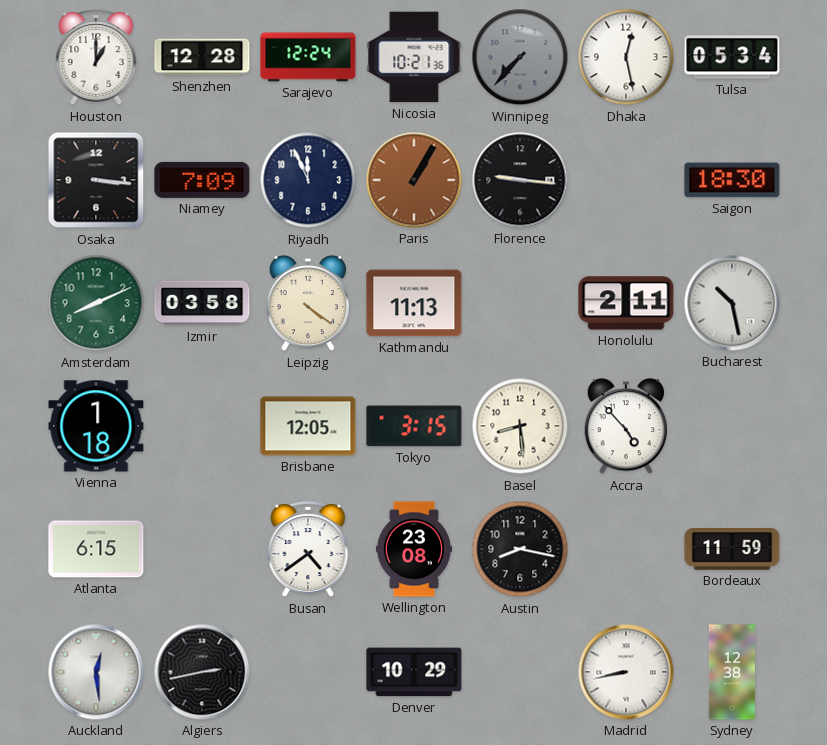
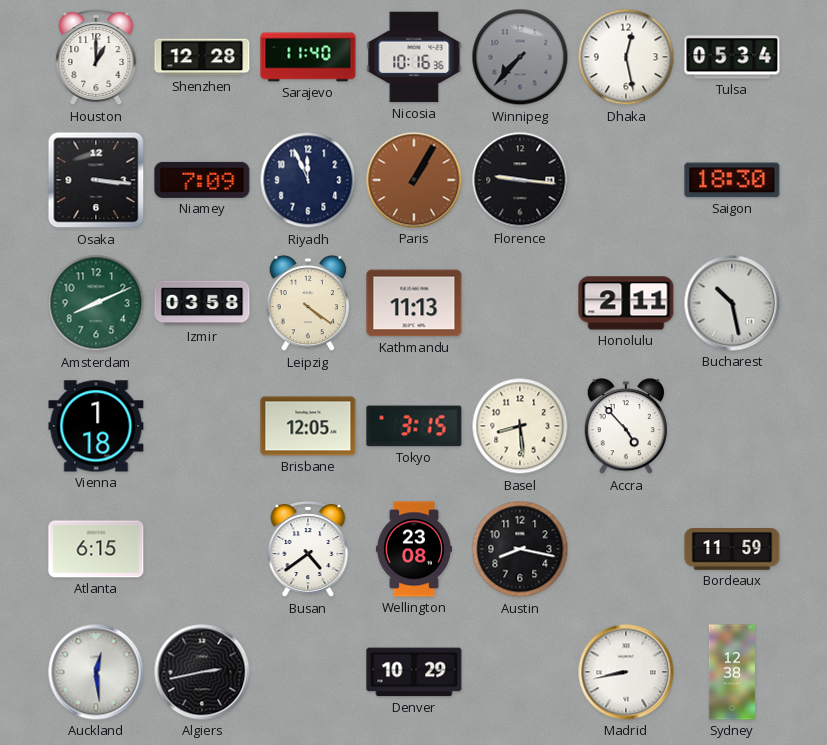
Sarajevo: 12:24 -> 11:40
Nicosia: 10:21 -> 10:16
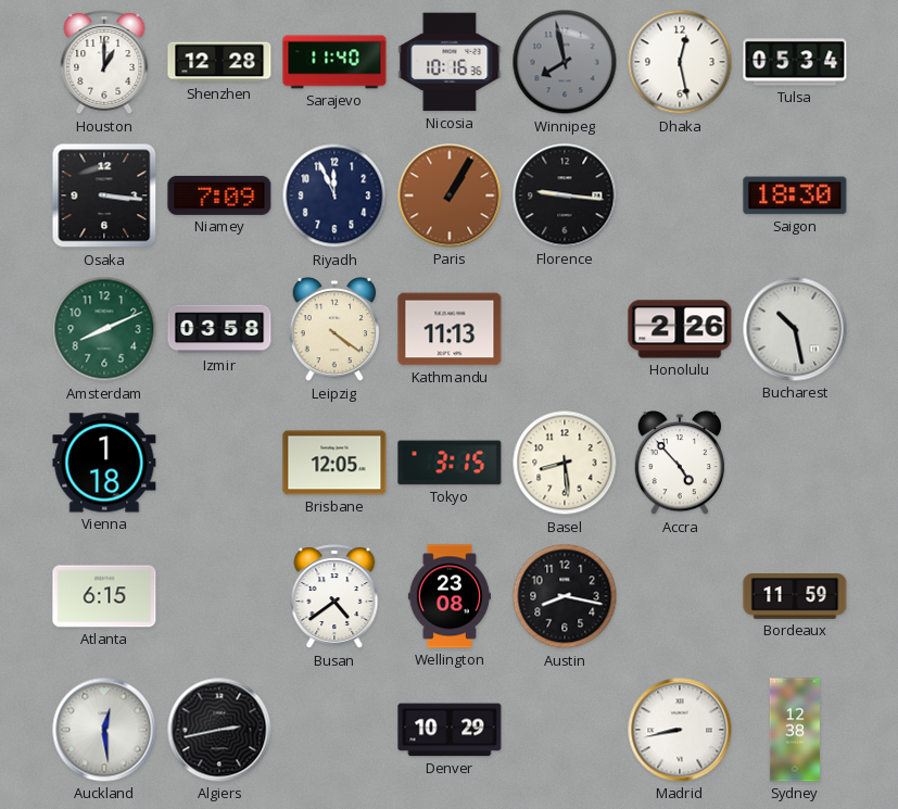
Winnipeg: 7:37 -> 7:58
Honolulu: 2:11 -> 2:26
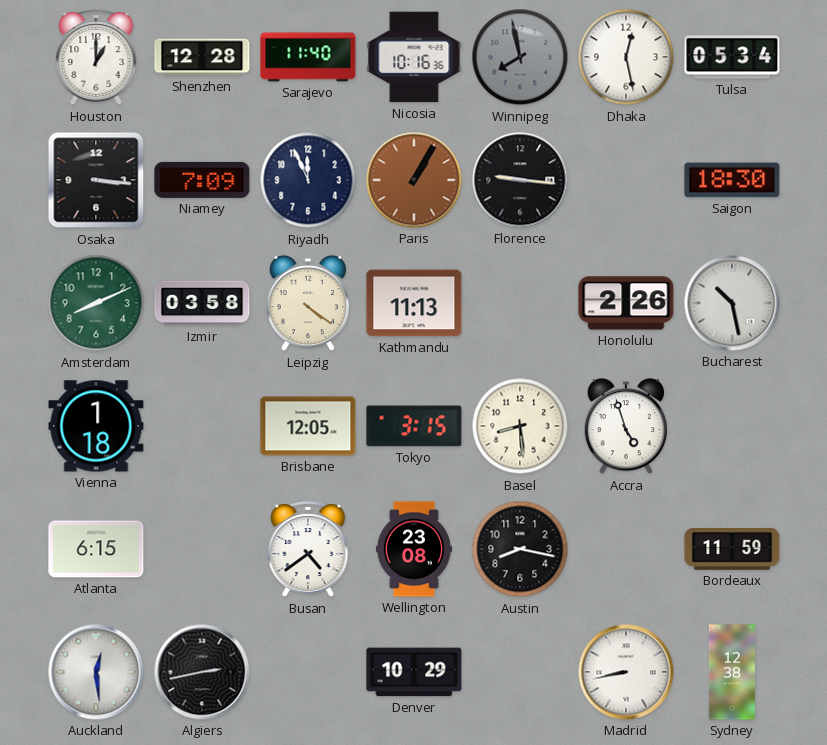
Accra: 4:53 -> 4:57
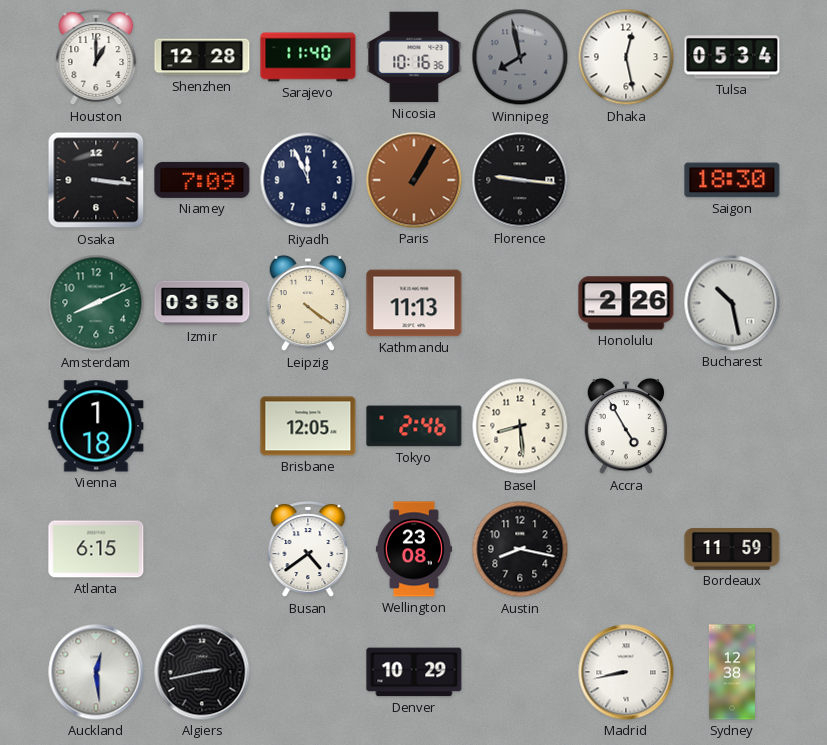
Tokyo: 3:15 -> 2:46
Accra: 4:57 -> 4:55
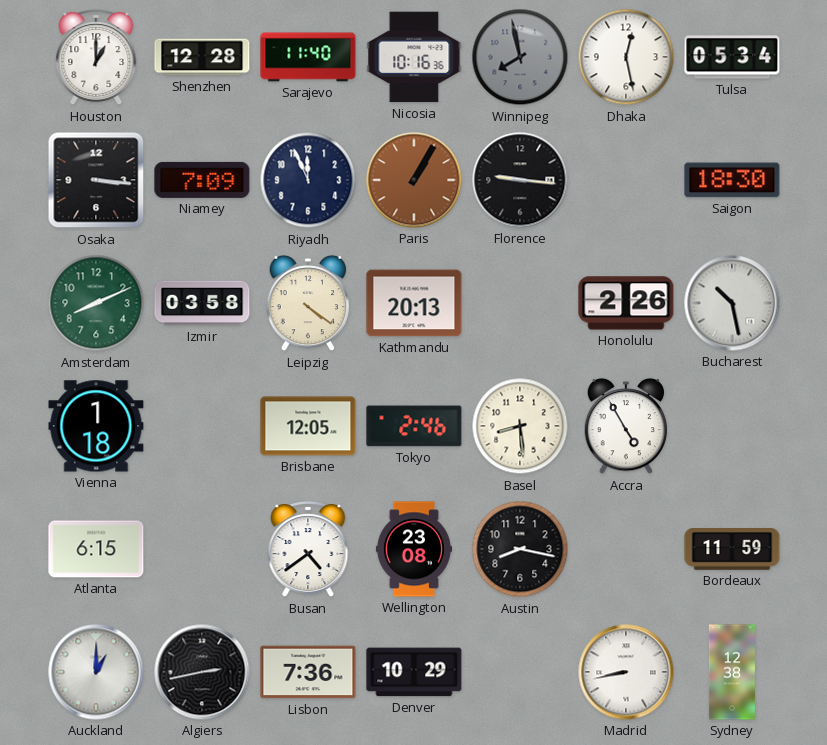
Kathmandu: 11:13 -> 20:13
Auckland: 12:29 -> 1:00
Lisbon: none -> 7:36
